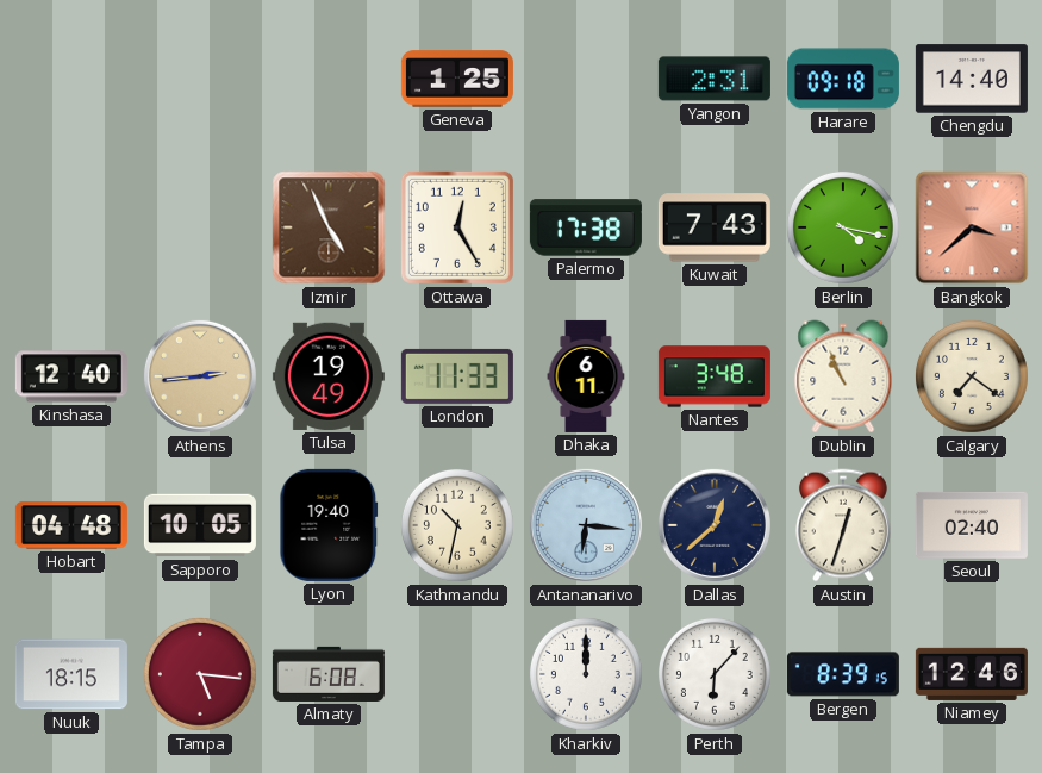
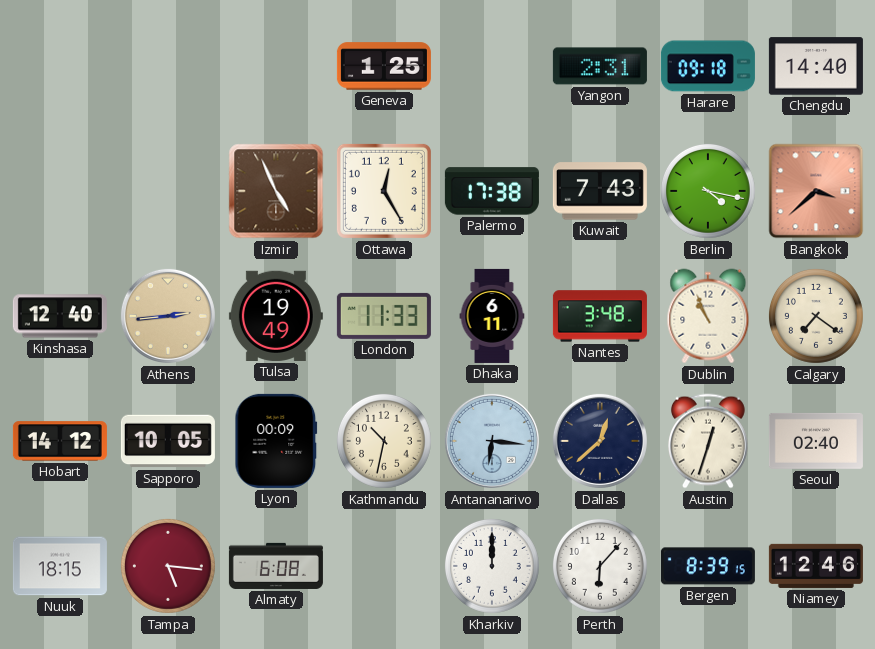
Hobart: 04:48 -> 14:12
Lyon: 19:40 -> 00:09
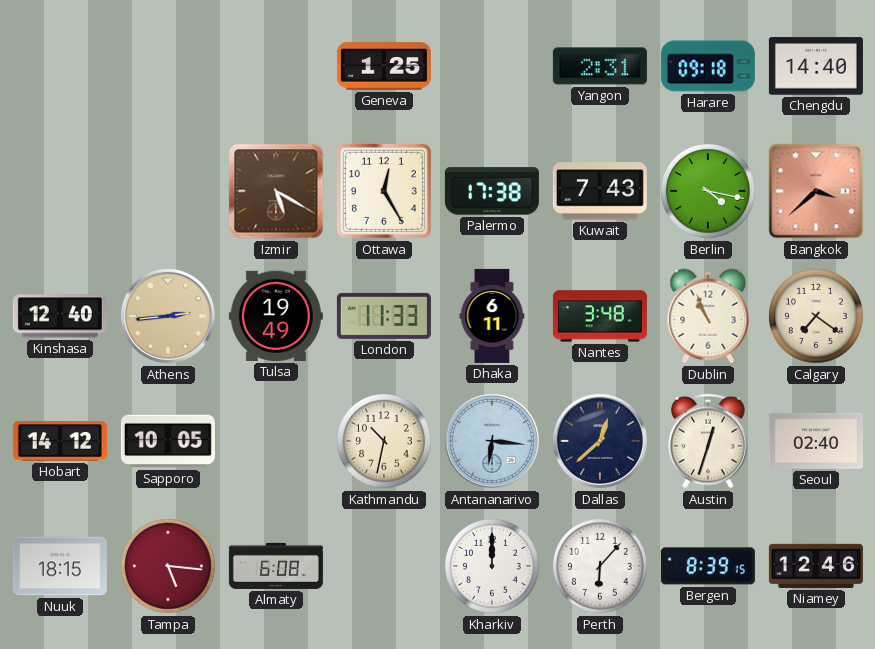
Izmir: 4:56 -> 5:20
Lyon: 00:09 -> none
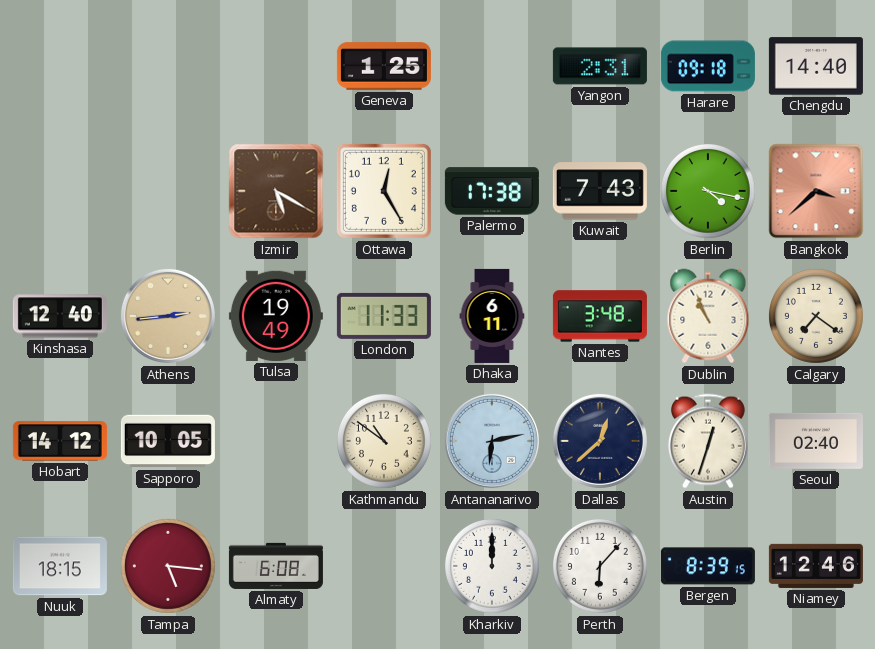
Kathmandu: 10:32 -> 10:51
Antananarivo: 6:16 -> 6:13
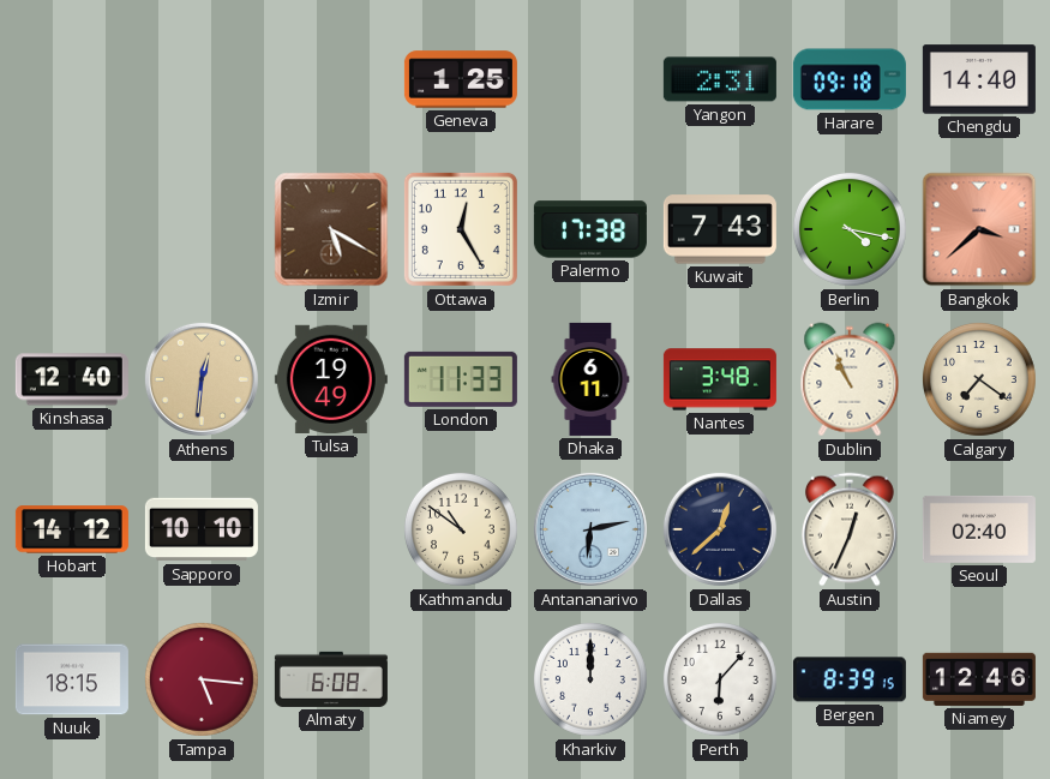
Athens: 2:44 -> 12:31
Sapporo: 10:05 -> 10:10
Austin: 12:33 -> 12:34
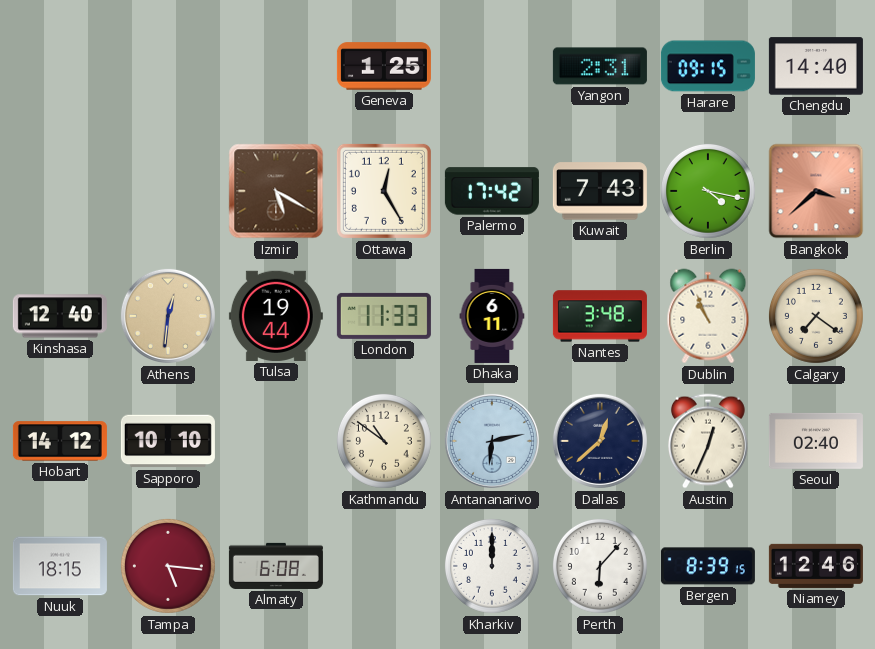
Harare: 09:18 -> 09:15
Palermo: 17:38 -> 17:42
Tulsa: 19:49 -> 19:44
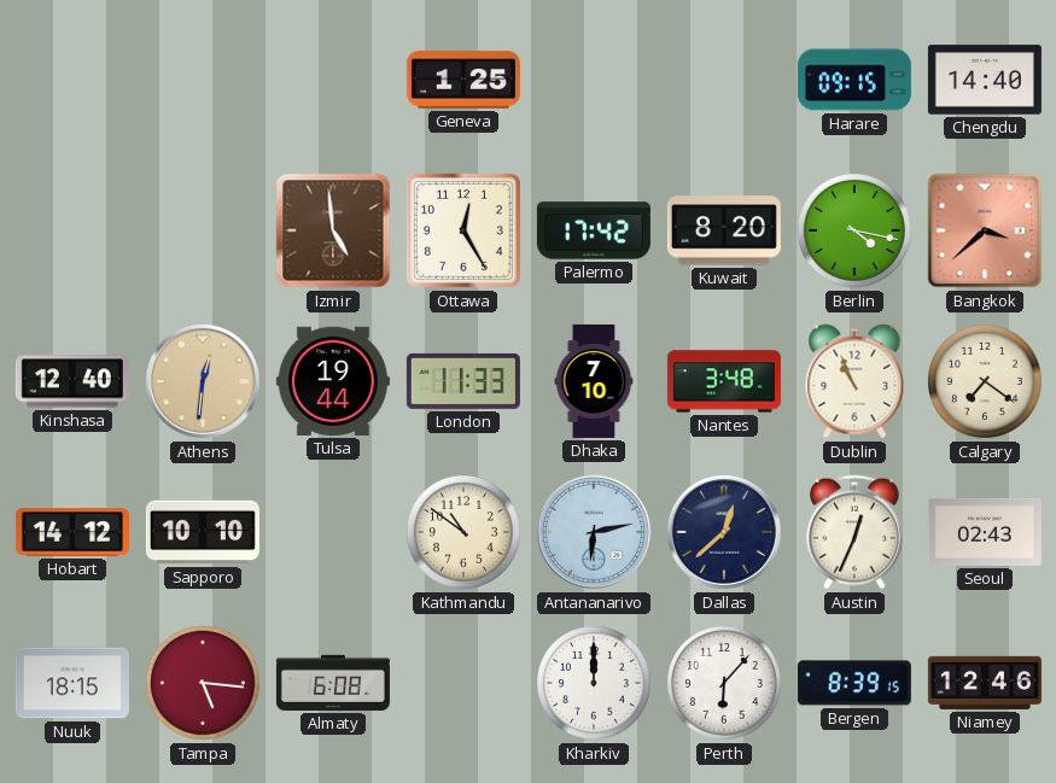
Yangon: 2:31 -> none
Izmir: 5:20 -> 4:59
Kuwait: 7:43 -> 8:20
Dhaka: 6:11 -> 7:10
Seoul: 02:40 -> 02:43
